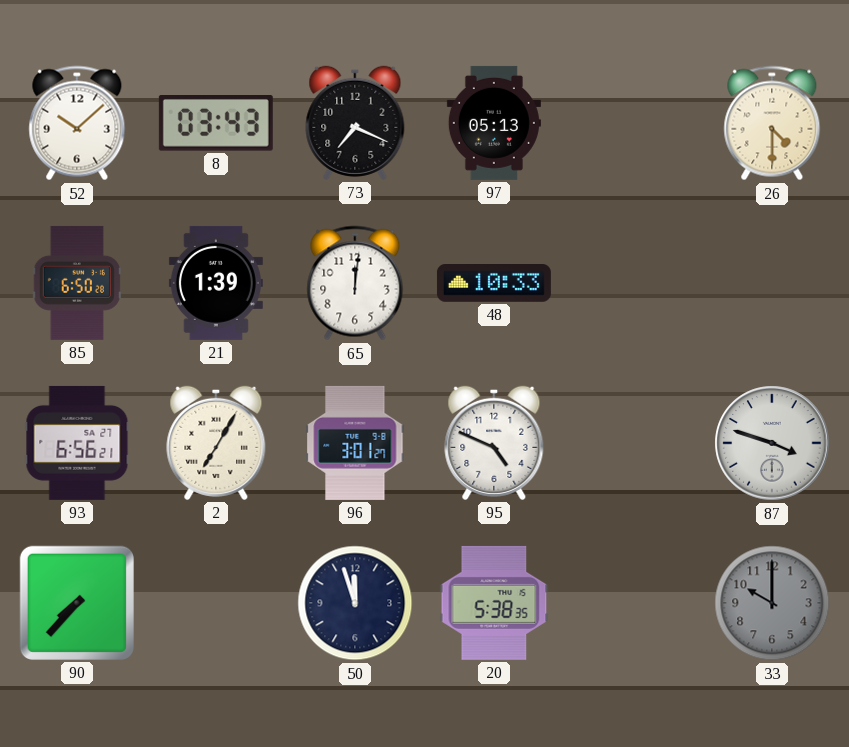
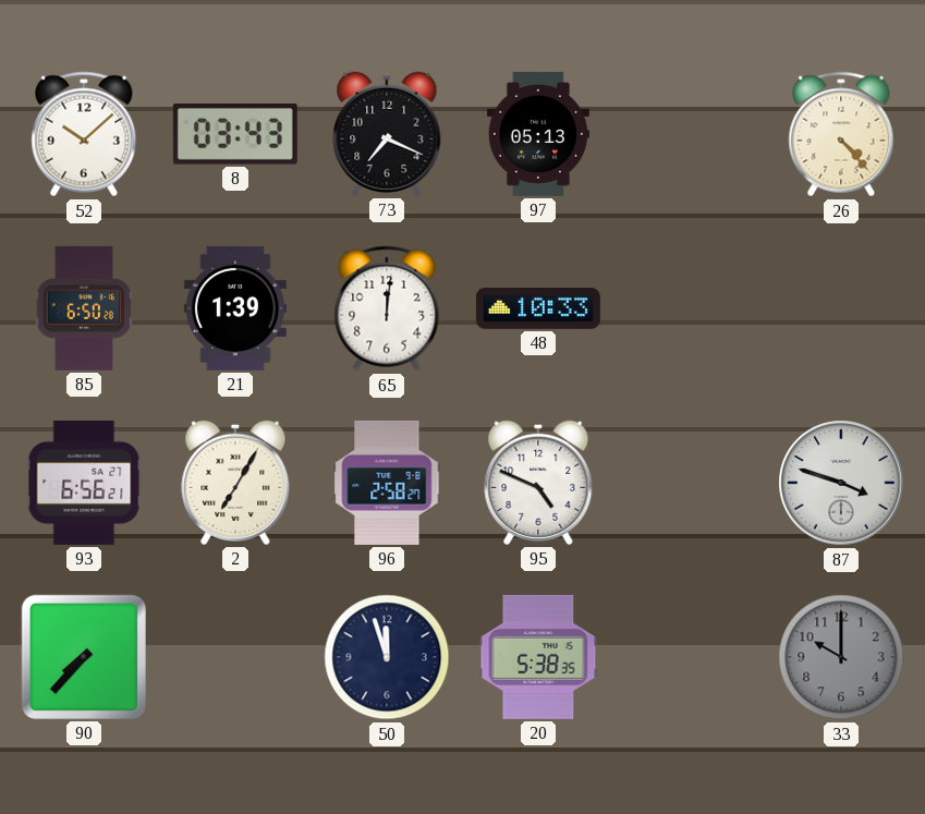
26: 4:30 -> 4:23
96: 3:01 -> 2:58
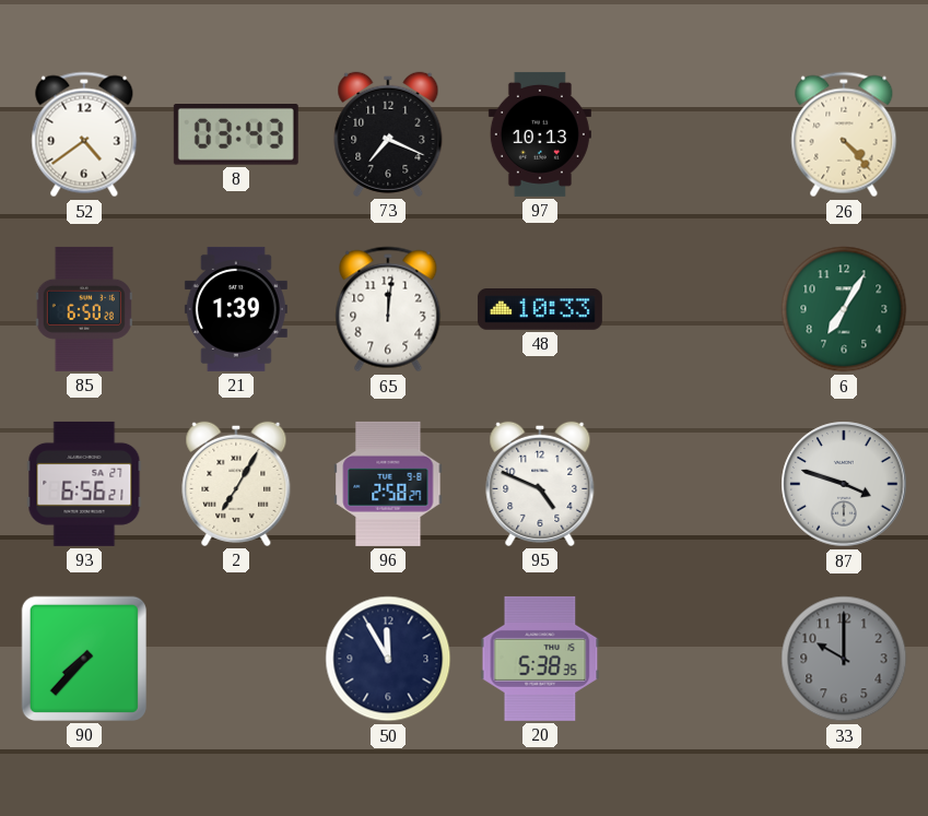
52: 10:08 -> 4:39
97: 05:13 -> 10:13
6: none -> 7:05
50: 11:57 -> 11:55
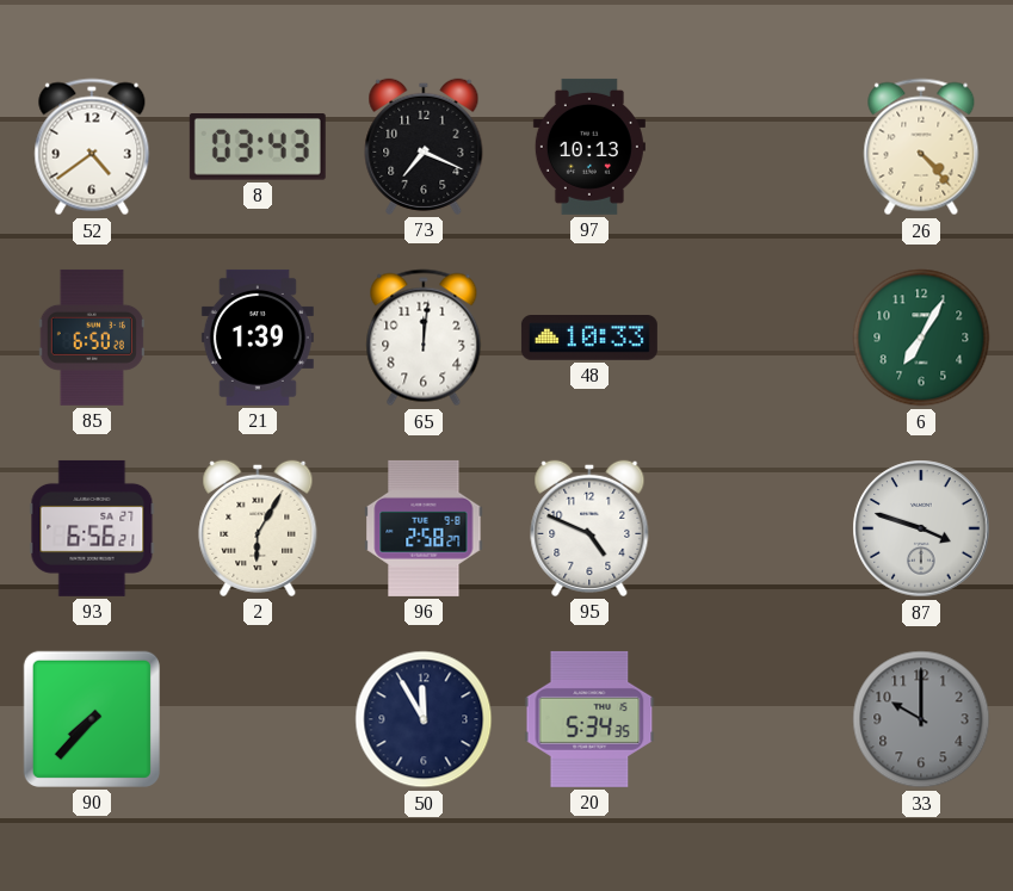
2: 7:05 -> 6:05
20: 5:38 -> 5:34
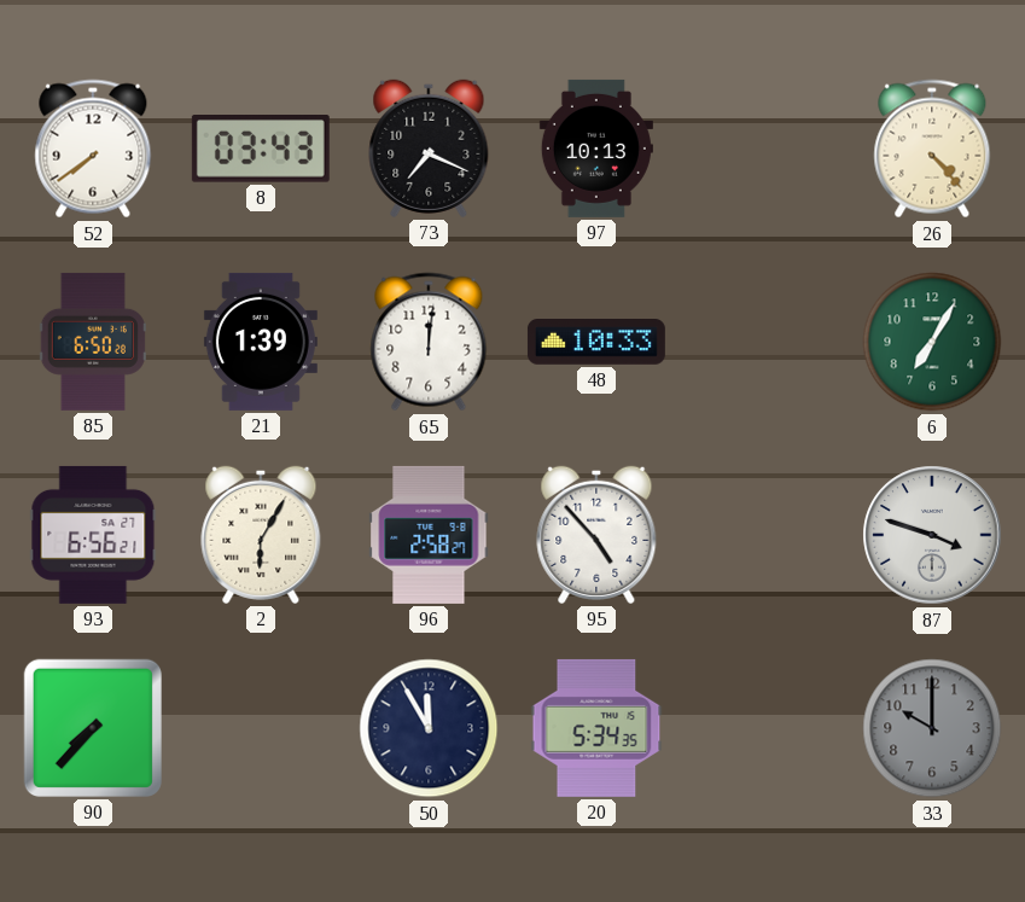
52: 4:39 -> 7:39
95: 4:49 -> 4:53
